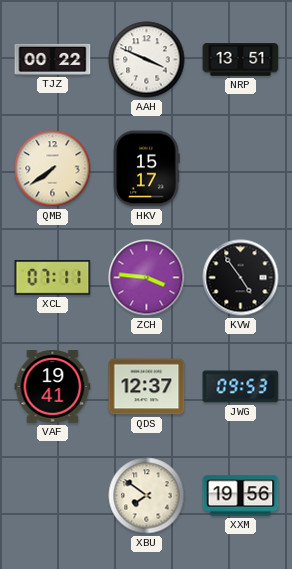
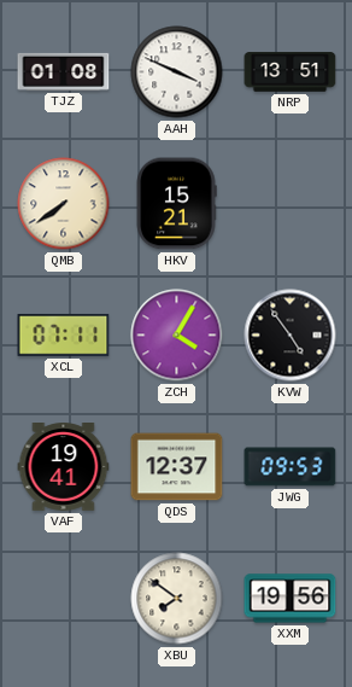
TJZ: 00:22 -> 01:08
HKV: 15:17 -> 15:21
ZCH: 3:46 -> 4:05
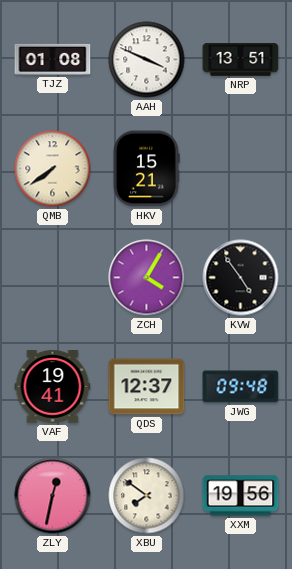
XCL: 07:11 -> none
JWG: 09:53 -> 09:48
ZLY: none -> 12:32
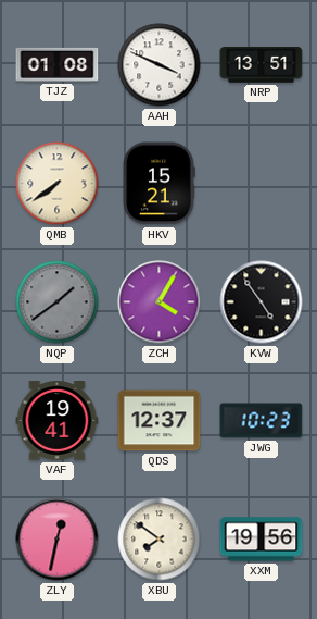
NQP: none -> 1:39
JWG: 09:48 -> 10:23
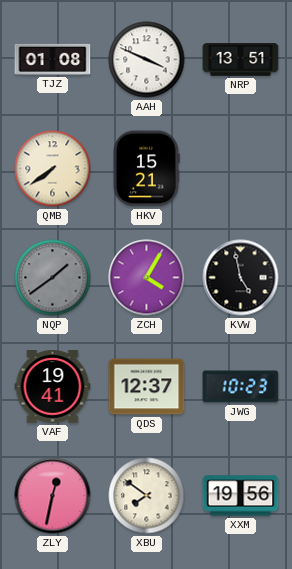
KVW: 4:54 -> 4:58
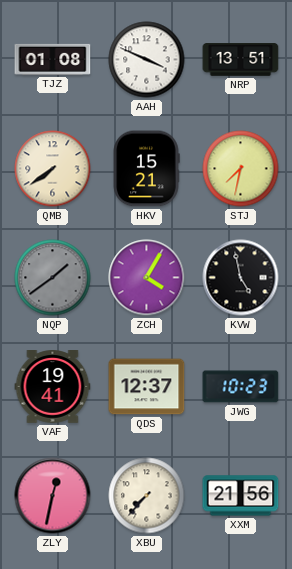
STJ: none -> 7:32
XBU: 7:51 -> 7:37
XXM: 19:56 -> 21:56
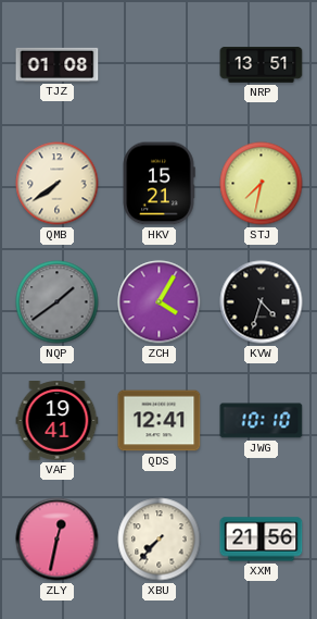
AAH: 3:49 -> none
KVW: 4:58 -> 4:33
QDS: 12:37 -> 12:41
JWG: 10:23 -> 10:10
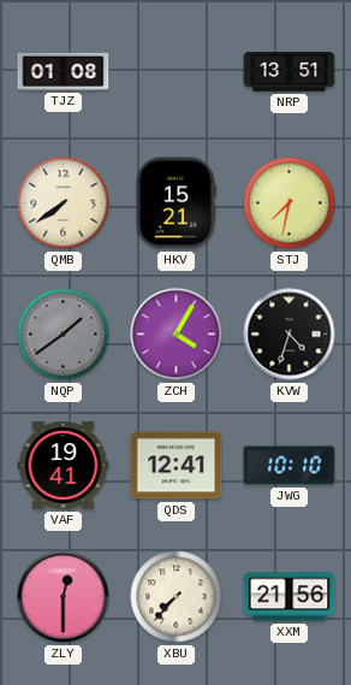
ZLY: 12:32 -> 12:30
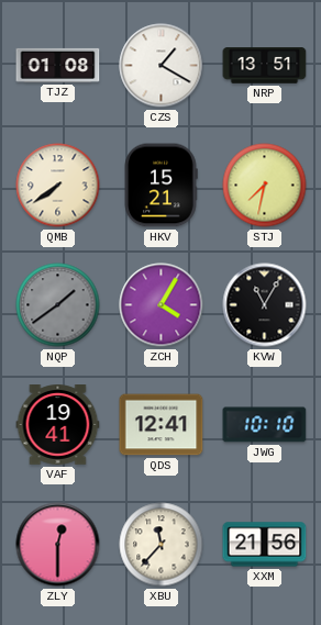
CZS: none -> 1:20
KVW: 4:33 -> 11:05
XBU: 7:37 -> 11:37
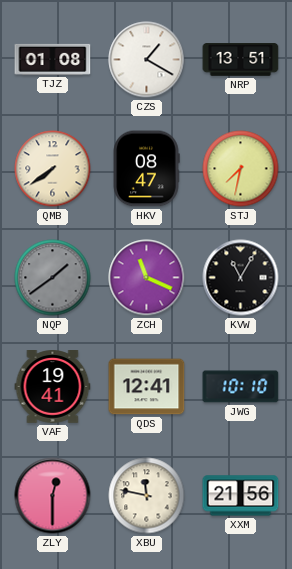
HKV: 15:21 -> 08:47
ZCH: 4:05 -> 11:19
XBU: 11:37 -> 11:47
